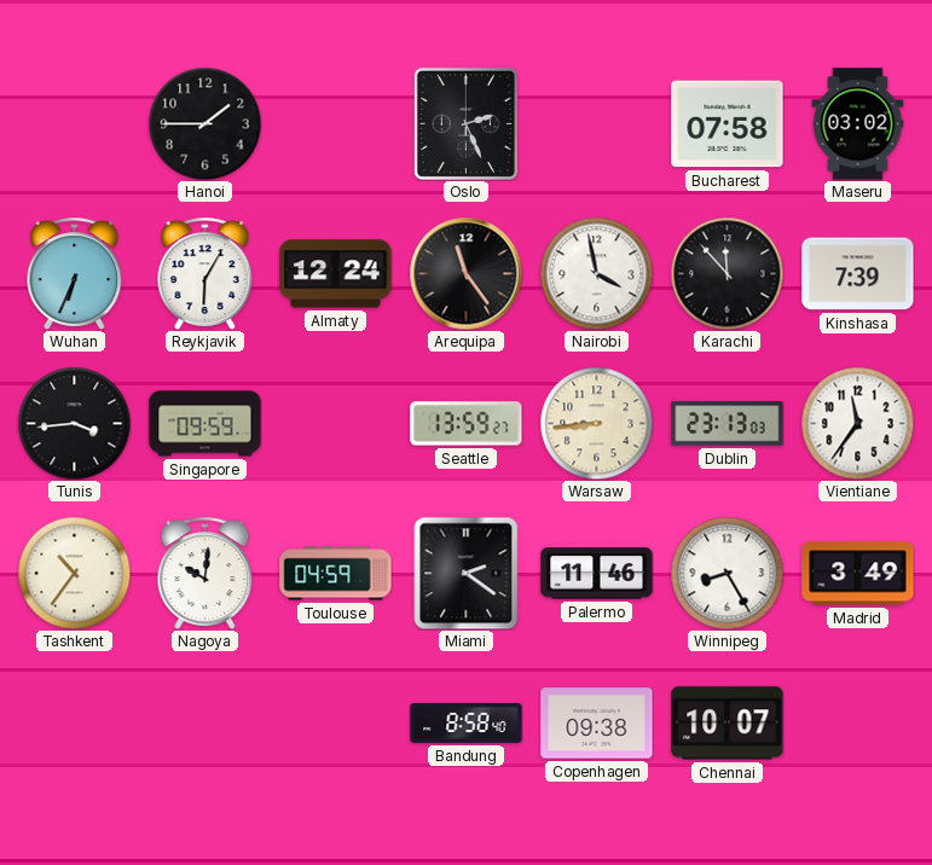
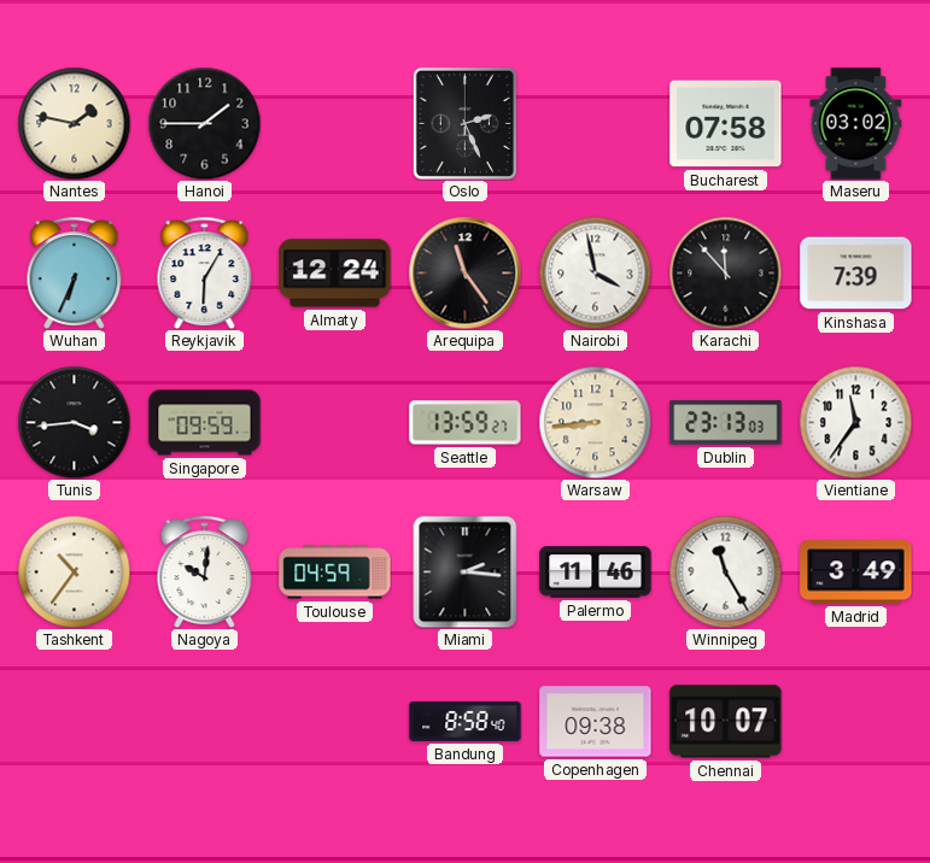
Nantes: none -> 1:47
Miami: 2:21 -> 2:16
Winnipeg: 8:25 -> 11:25
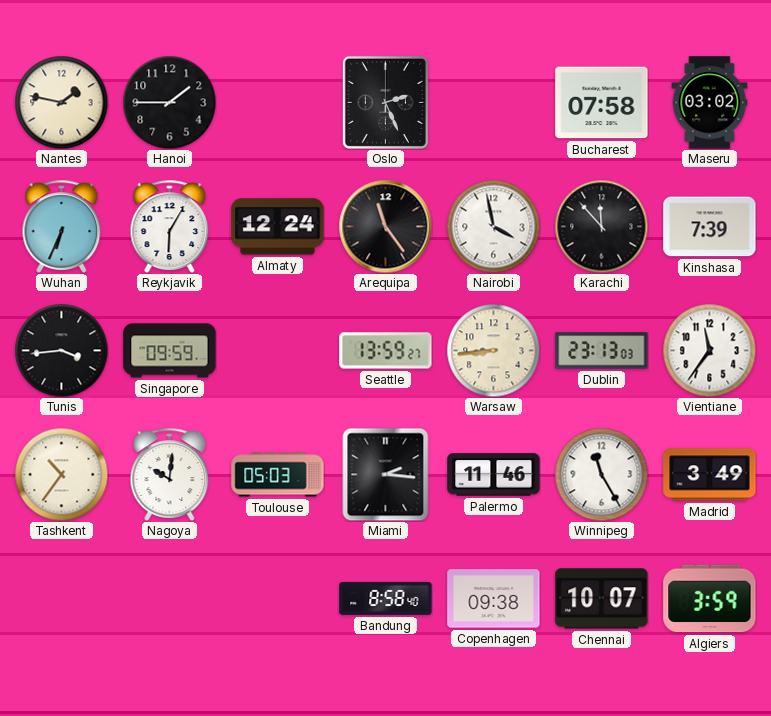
Toulouse: 04:59 -> 05:03
Algiers: none -> 3:59
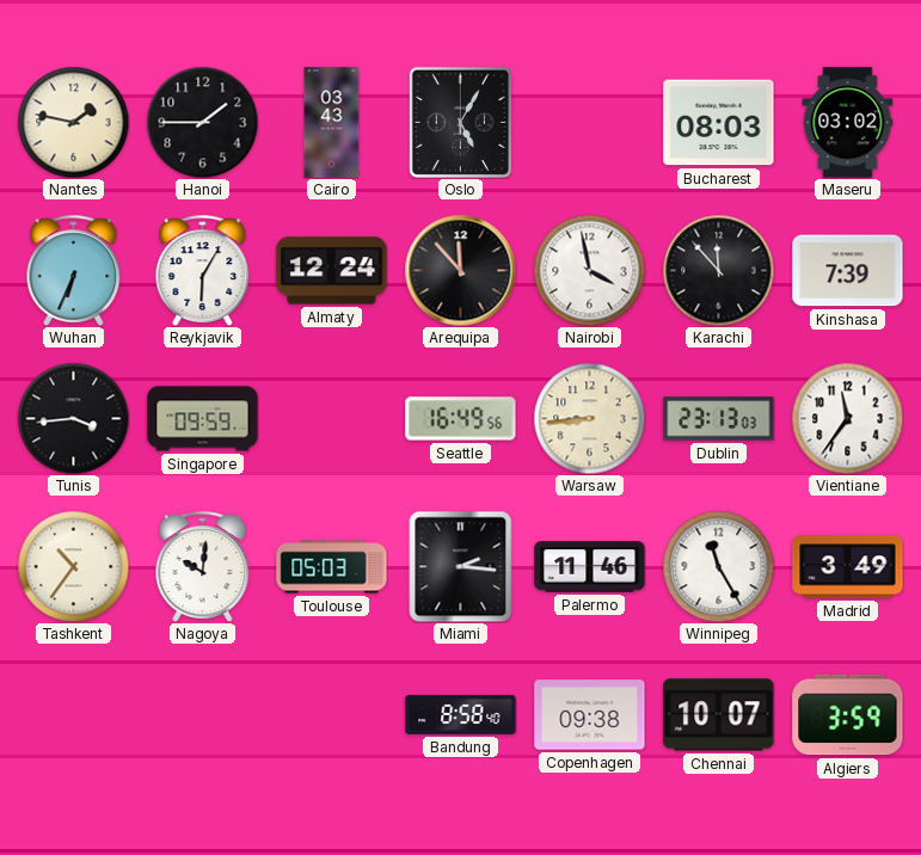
Cairo: none -> 03:43
Oslo: 2:26 -> 5:05
Bucharest: 07:58 -> 08:03
Arequipa: 11:24 -> 11:53
Seattle: 13:59 -> 16:49
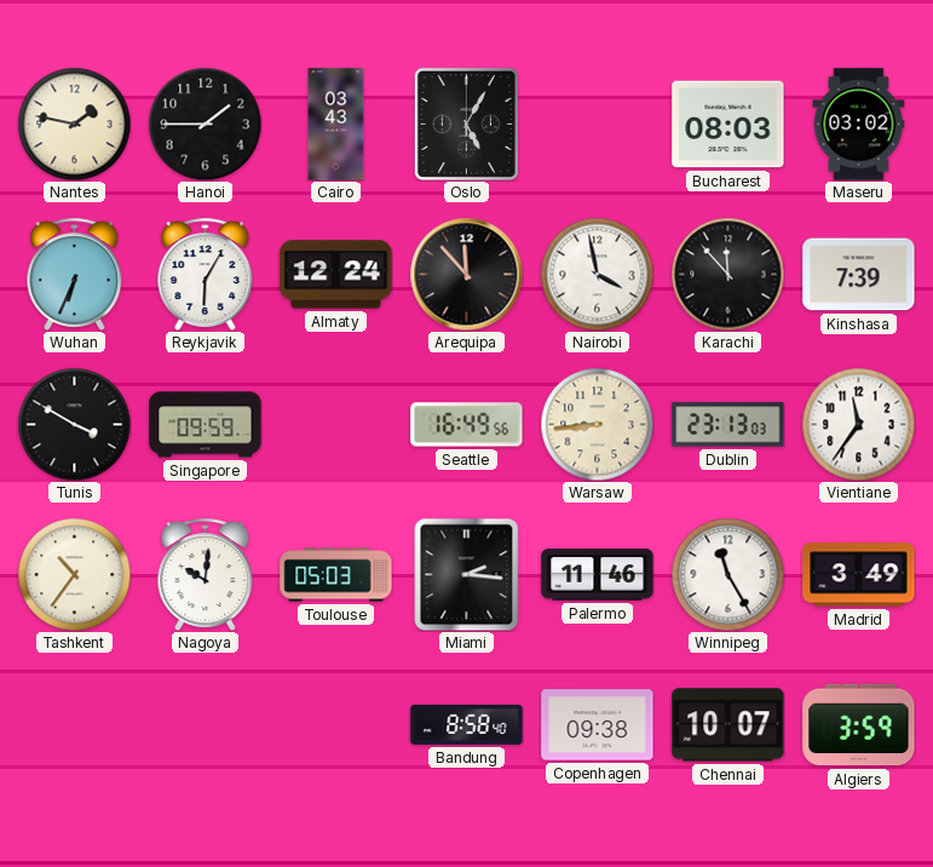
Tunis: 3:44 -> 3:50
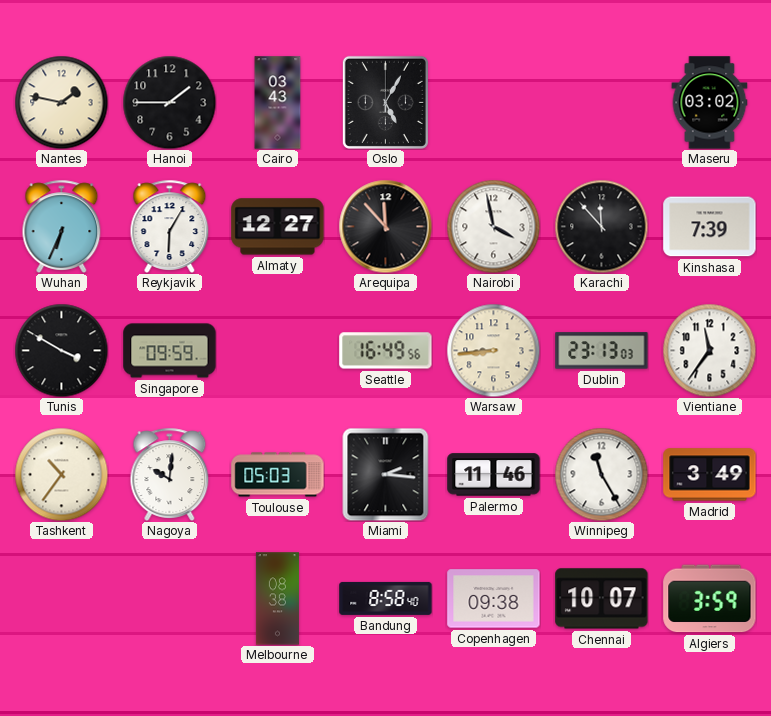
Bucharest: 08:03 -> none
Almaty: 12:24 -> 12:27
Melbourne: none -> 08:38
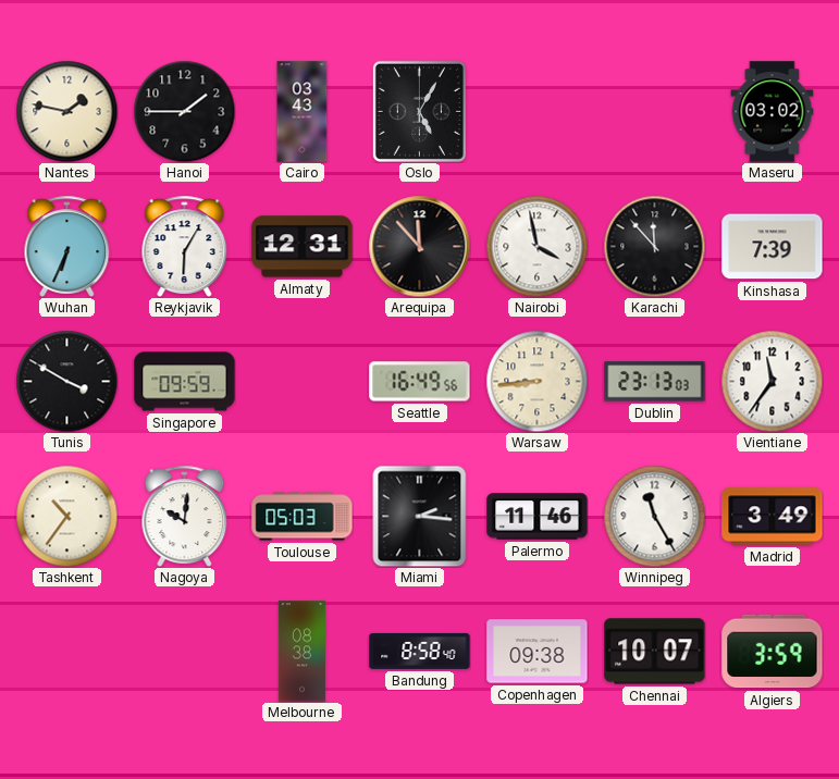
Almaty: 12:27 -> 12:31
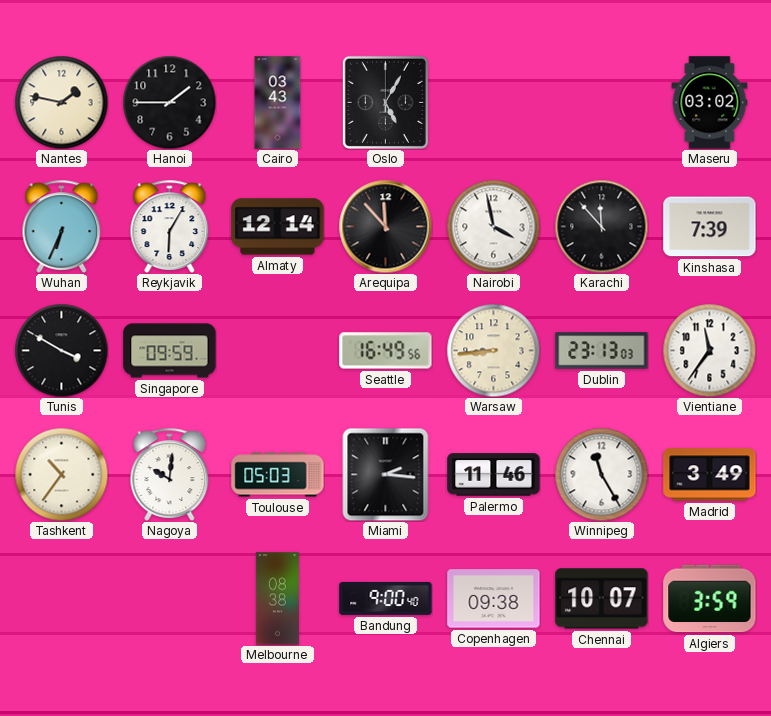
Almaty: 12:31 -> 12:14
Bandung: 8:58 -> 9:00
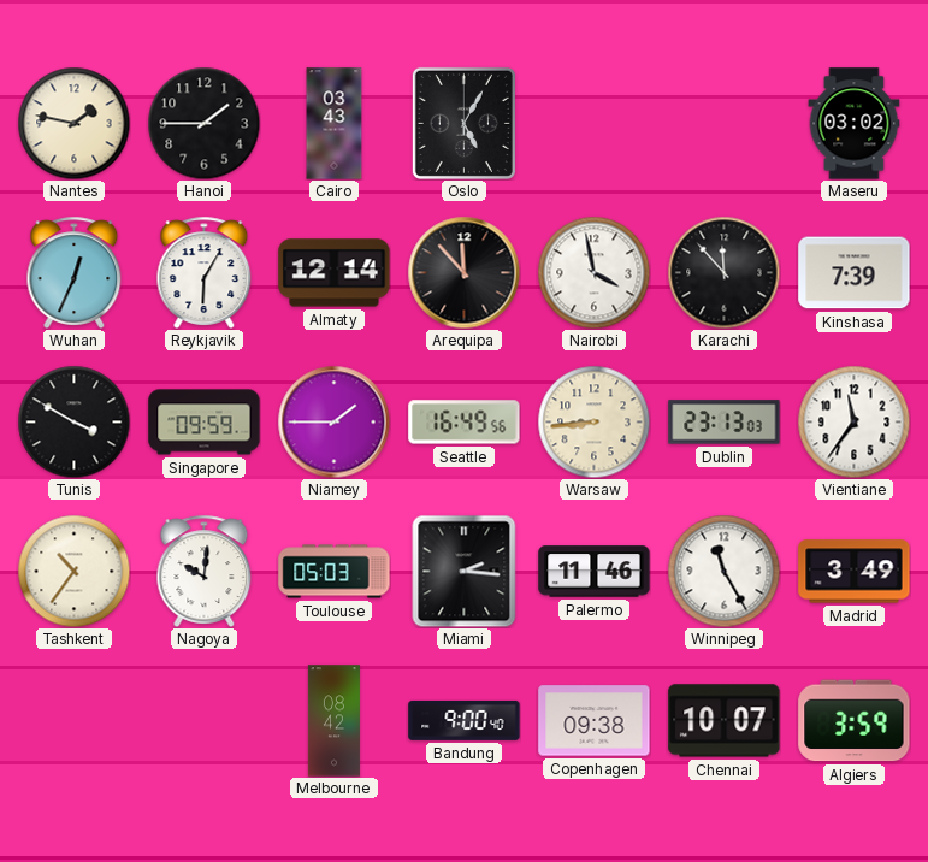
Wuhan: 6:34 -> 12:34
Niamey: none -> 1:45
Melbourne: 08:38 -> 08:42
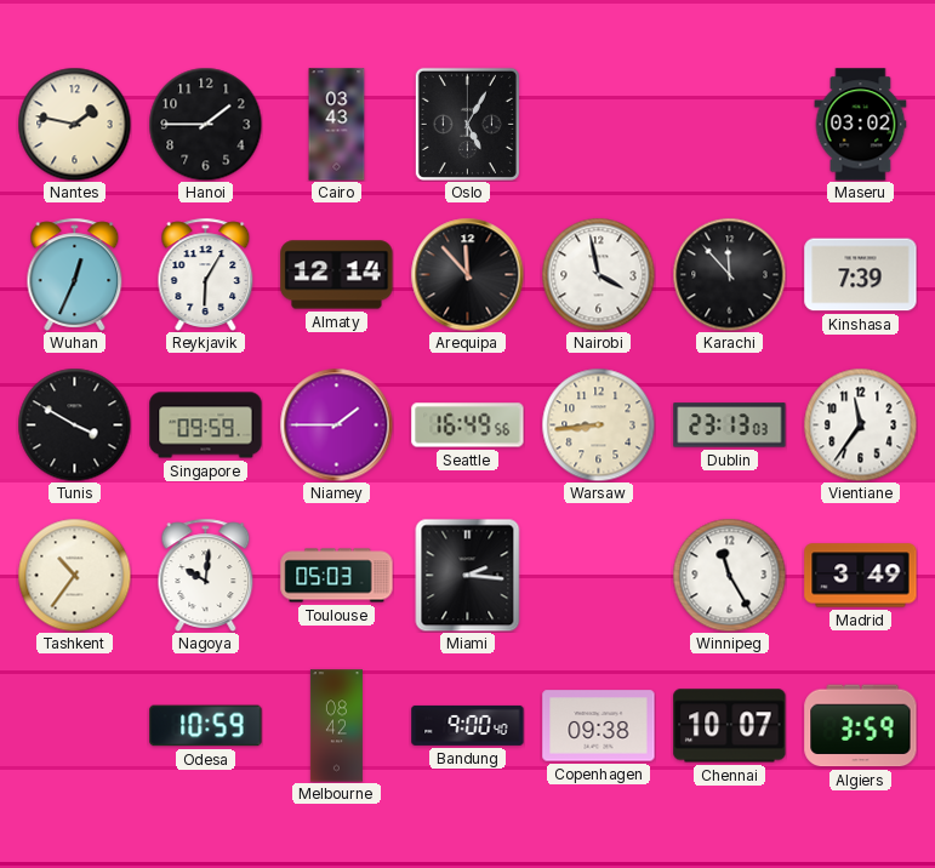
Palermo: 11:46 -> none
Odesa: none -> 10:59
